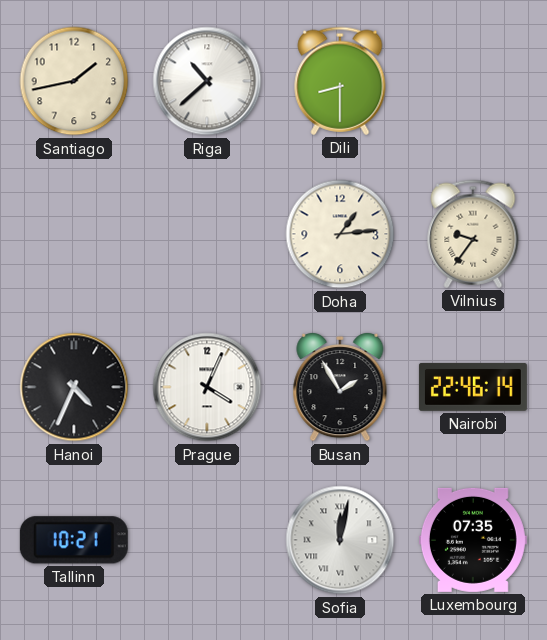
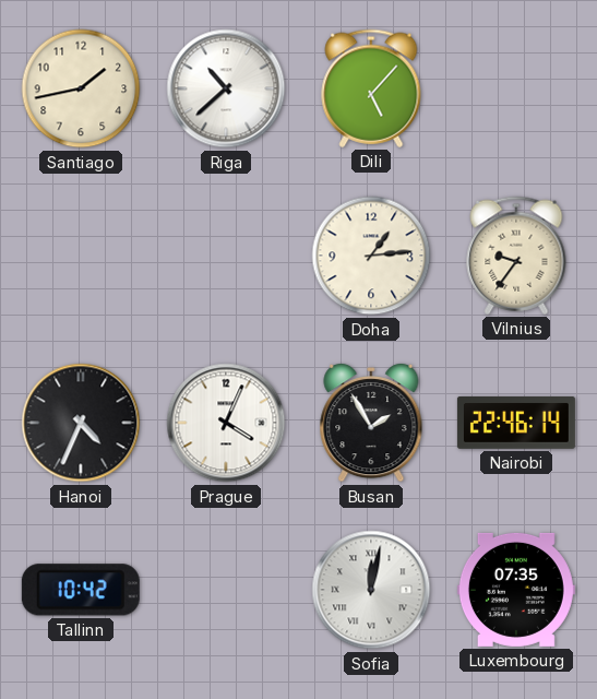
Dili: 8:30 -> 5:07
Tallinn: 10:21 -> 10:42
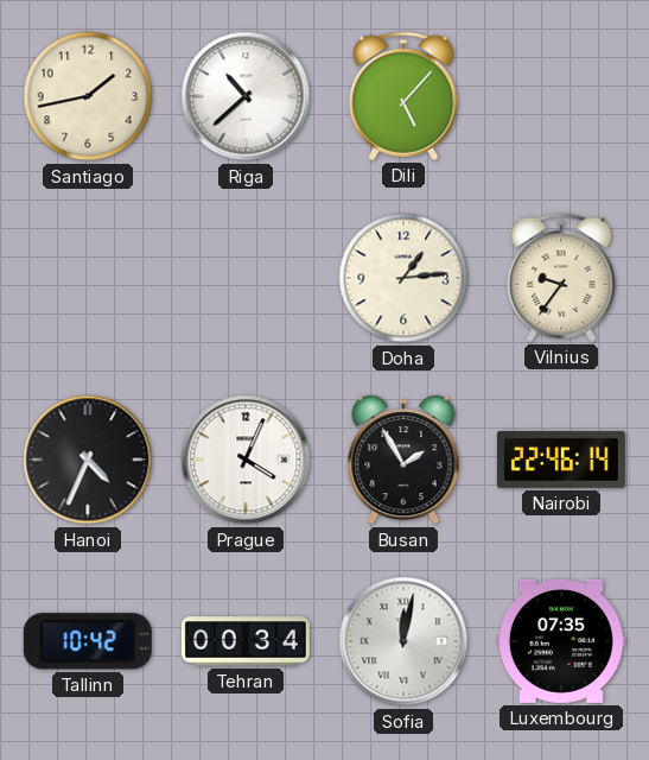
Tehran: none -> 00:34
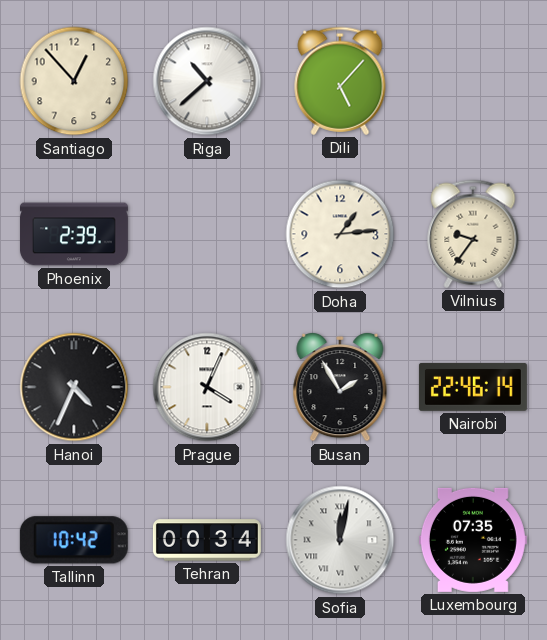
Santiago: 1:43 -> 12:53
Phoenix: none -> 2:39
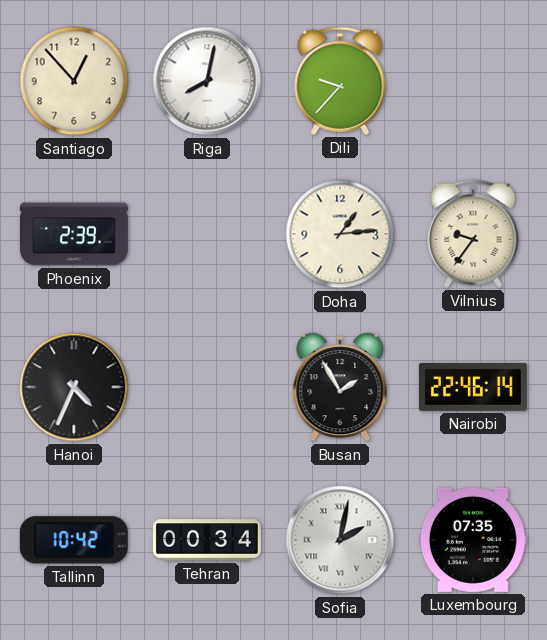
Riga: 10:38 -> 8:02
Dili: 5:07 -> 9:37
Prague: 4:04 -> none
Sofia: 12:02 -> 2:02
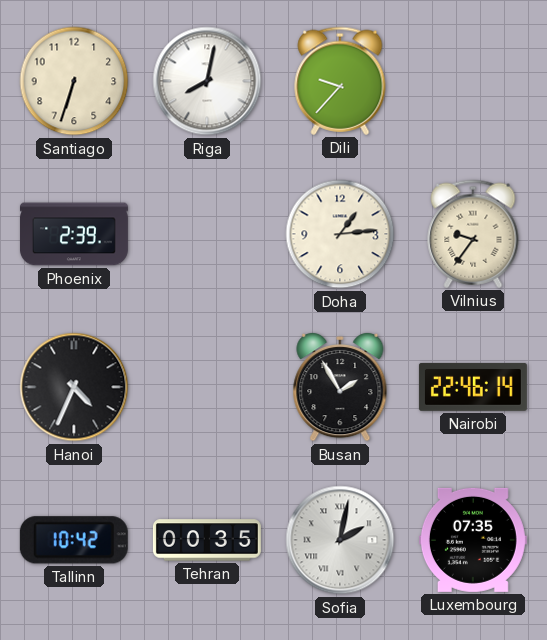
Santiago: 12:53 -> 6:33
Tehran: 00:34 -> 00:35
